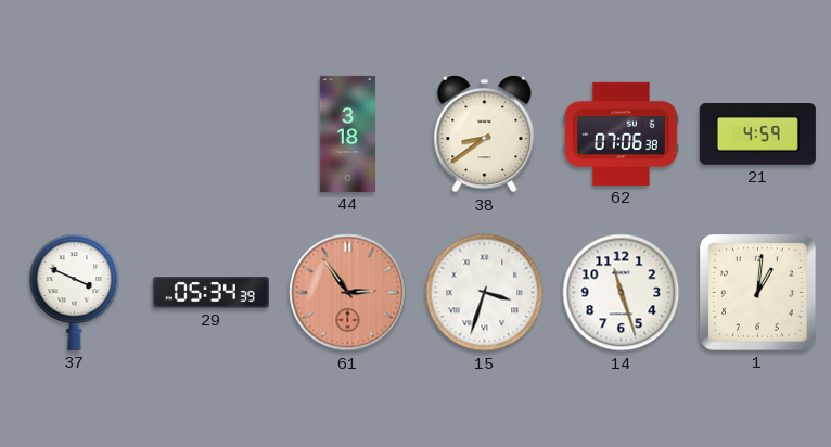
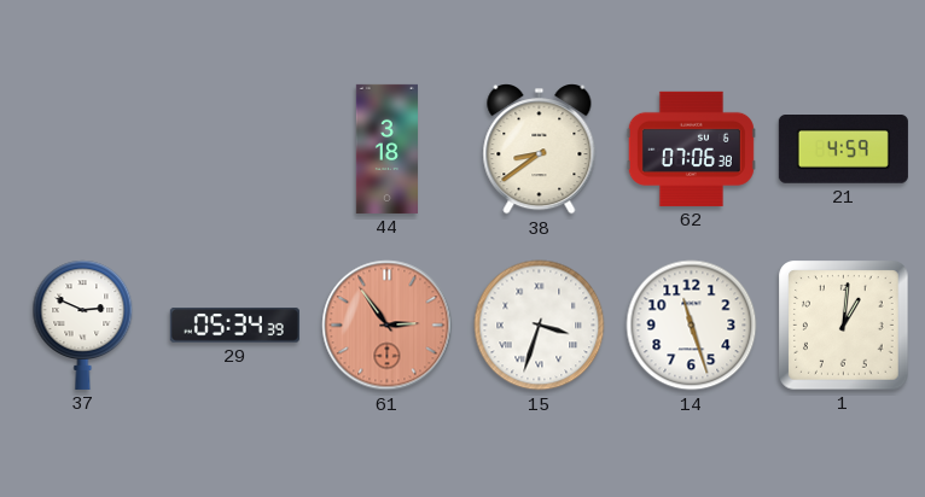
37: 3:49 -> 2:49
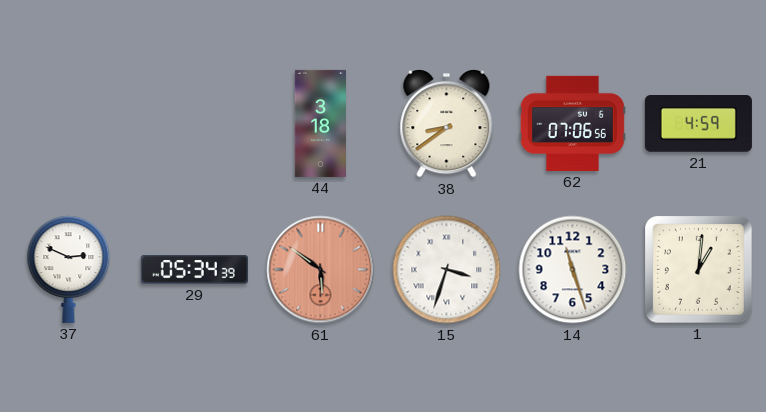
62: 07:06:38 -> 07:06:56
61: 2:54 -> 5:51
